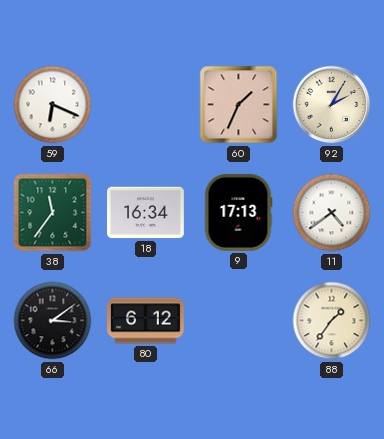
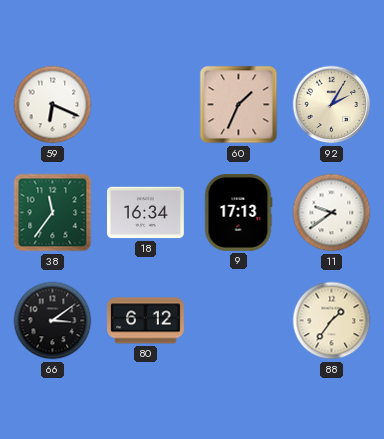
11: 4:39 -> 9:39
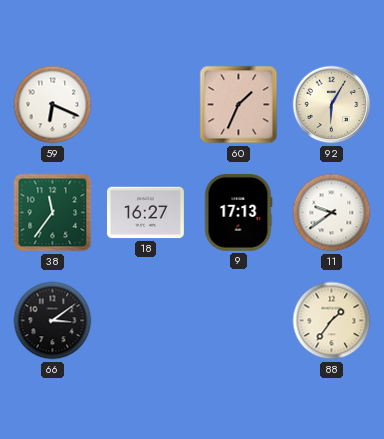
92: 2:05 -> 6:05
18: 16:34 -> 16:27
80: 6:12 -> none
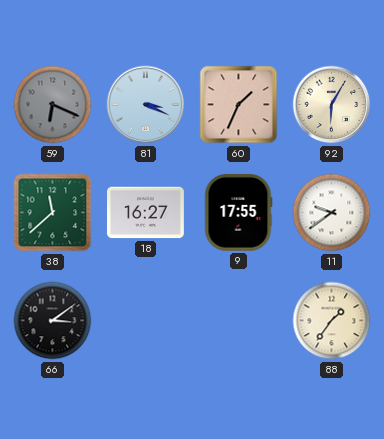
59 dial: white -> grey
81: none -> 3:19
38: 11:36 -> 11:38
9: 17:13 -> 17:55
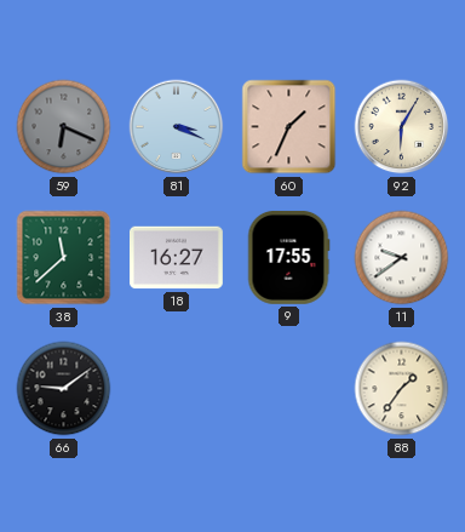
66: 3:09 -> 9:09
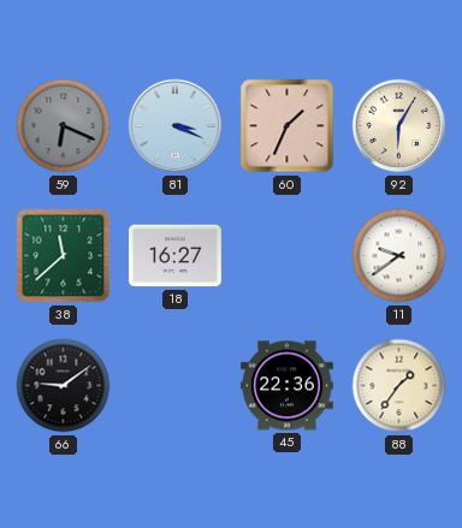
9: 17:55 -> none
45: none -> 22:36
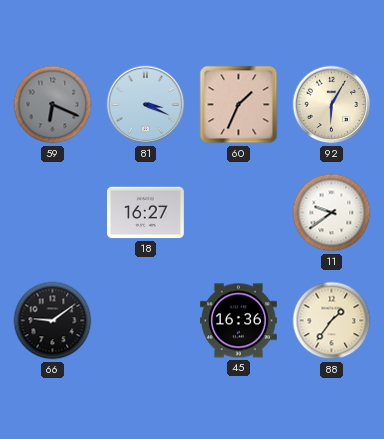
38: 11:38 -> none
45: 22:36 -> 16:36
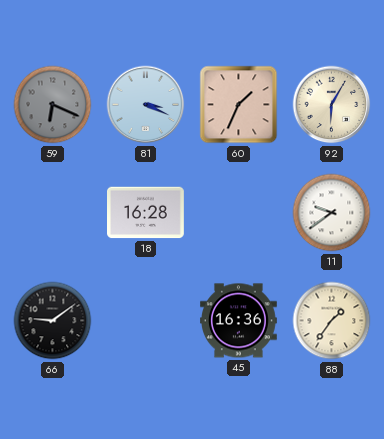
18: 16:27 -> 16:28
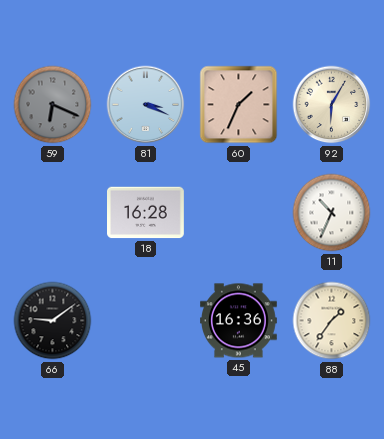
11: 9:39 -> 10:34
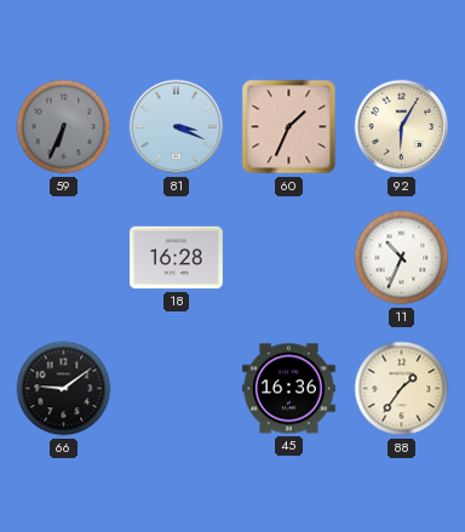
59: 6:19 -> 6:34
